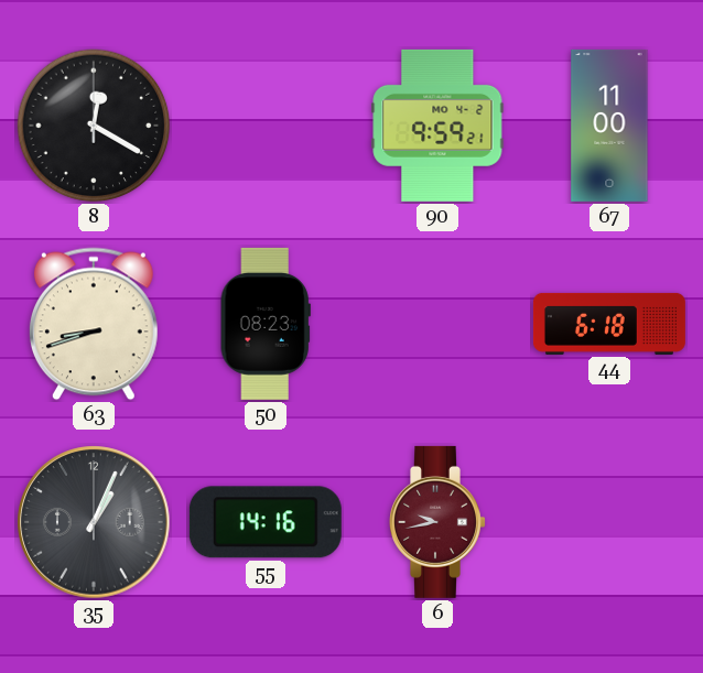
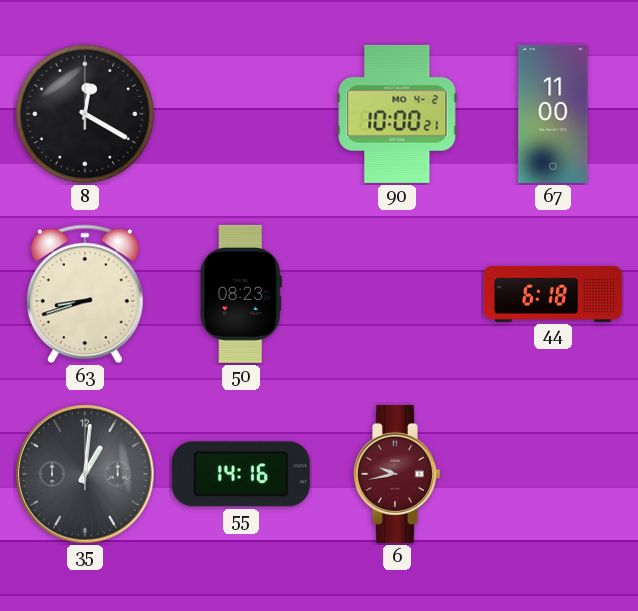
90: 9:59 -> 10:00
35: 1:04 -> 1:01
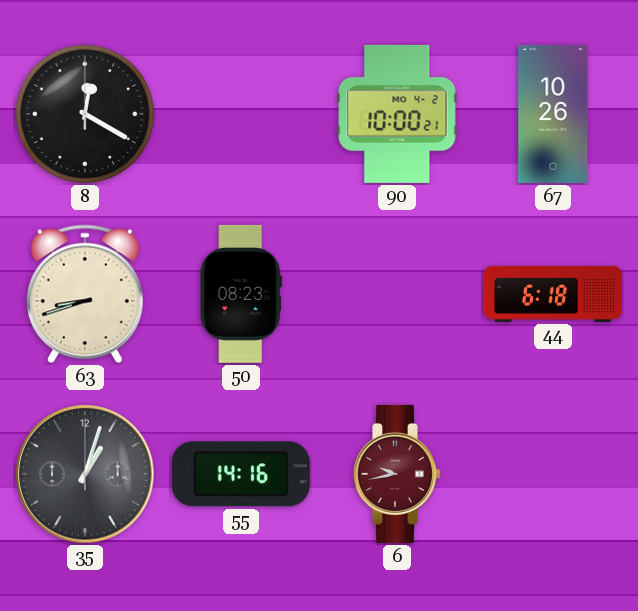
67: 11:00 -> 10:26
35: 1:01 -> 1:03
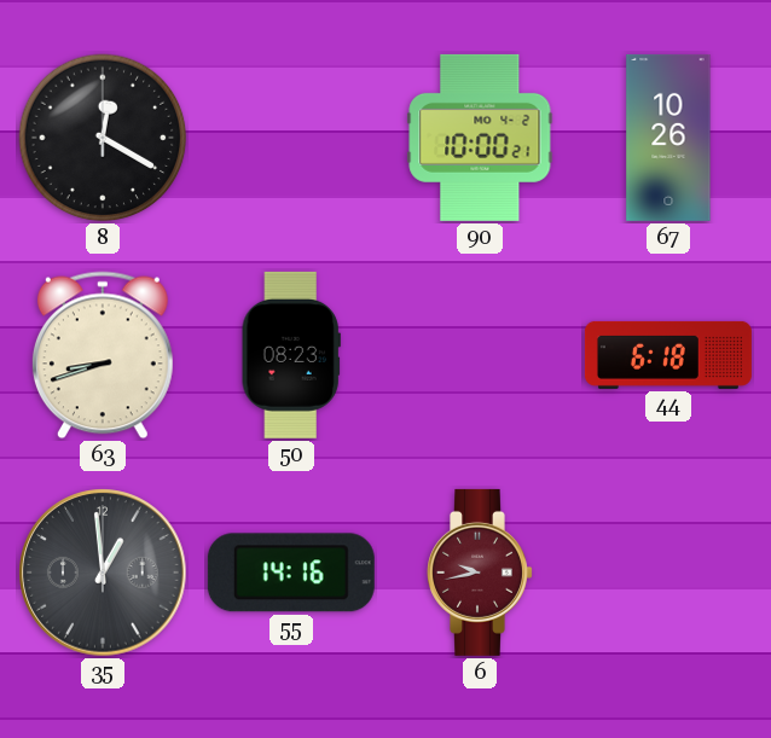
35: 1:03 -> 12:59
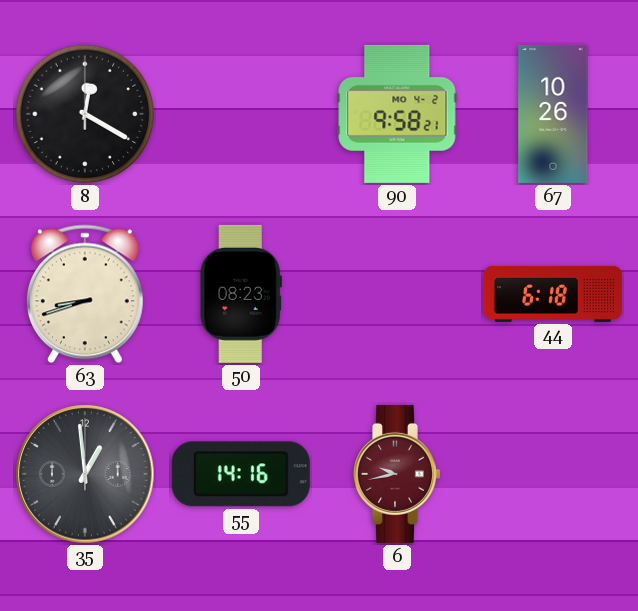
90: 10:00 -> 9:58
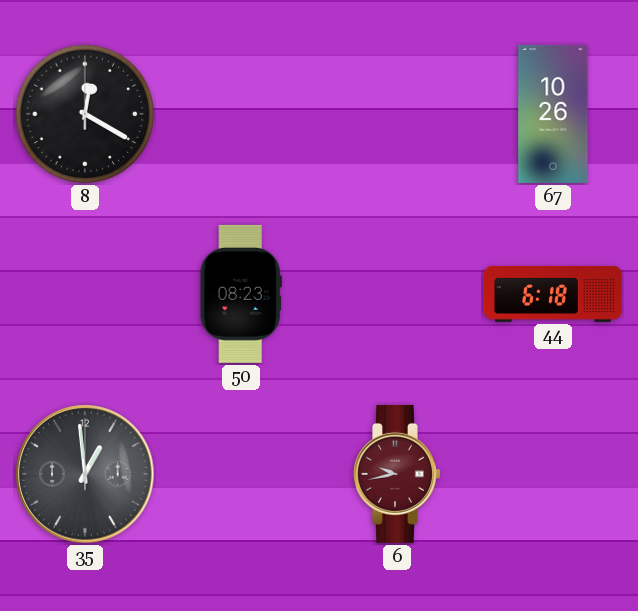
90: 9:58 -> none
63: 8:42 -> none
55: 14:16 -> none
